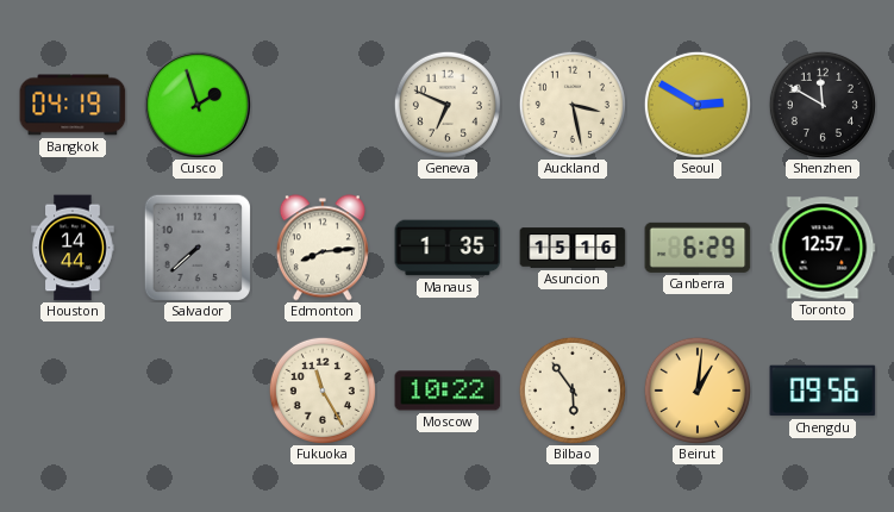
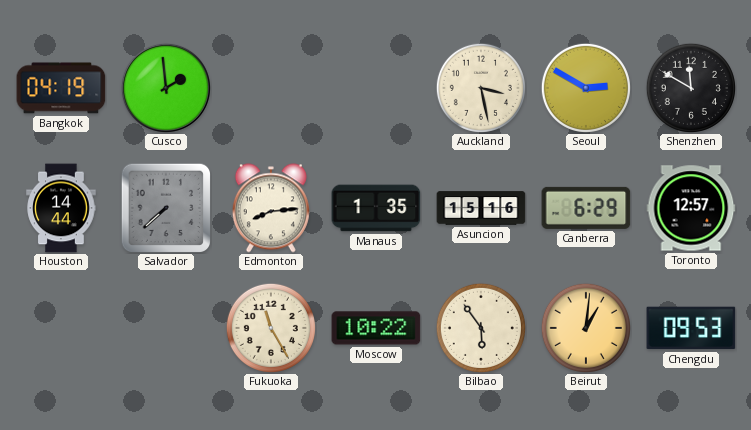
Cusco: 1:57 -> 1:59
Geneva: 6:49 -> none
Chengdu: 09:56 -> 09:53
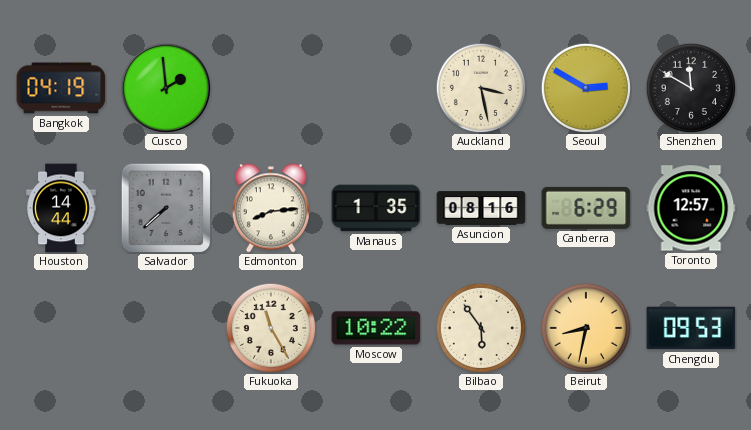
Asuncion: 15:16 -> 08:16
Beirut: 1:01 -> 8:32
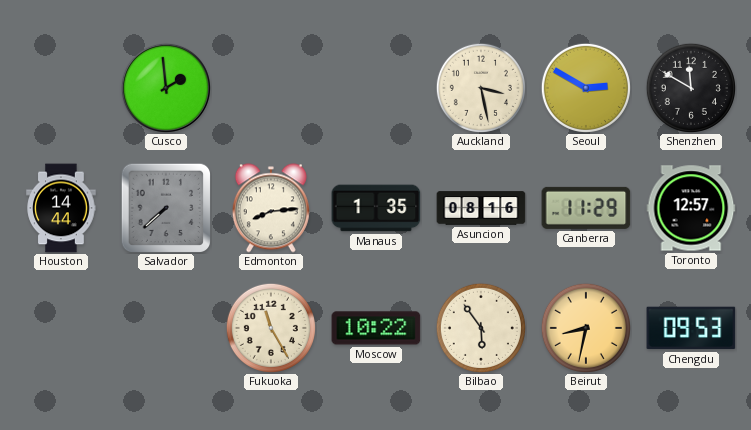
Bangkok: 04:19 -> none
Canberra: 6:29 -> 11:29
